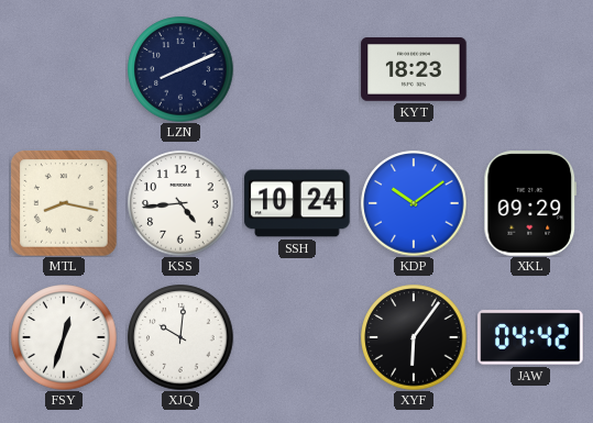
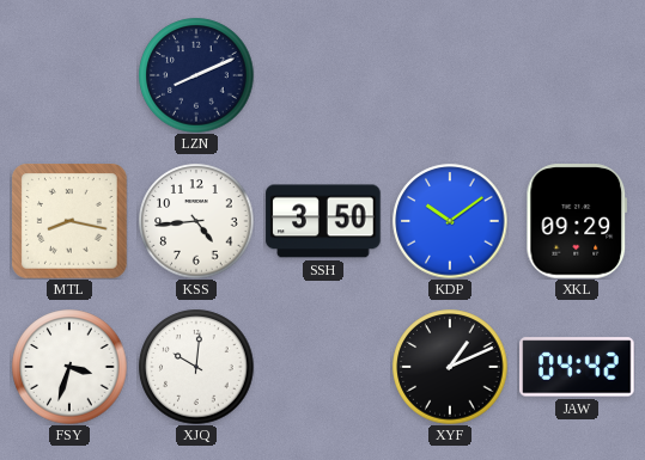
KYT: 18:23 -> none
SSH: 10:24 -> 3:50
FSY: 12:33 -> 3:33
XYF: 6:06 -> 1:11
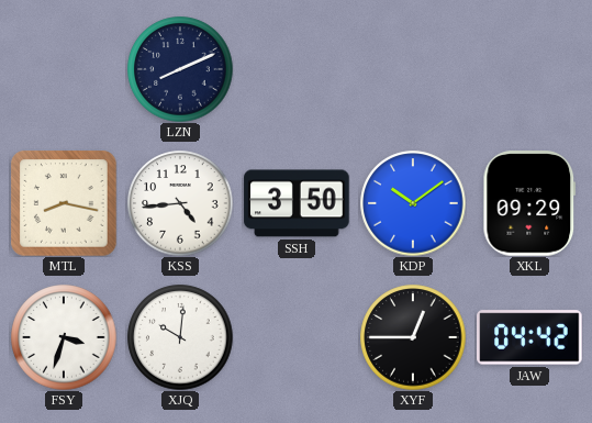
XYF: 1:11 -> 12:45
